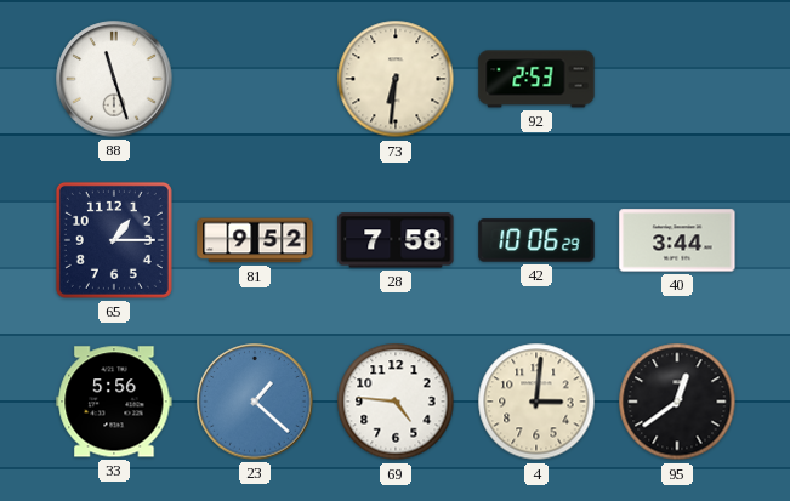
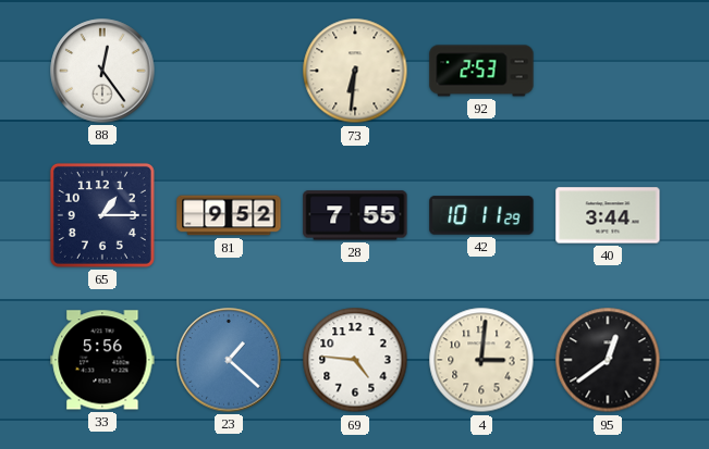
88: 11:27 -> 12:24
28: 7:58 -> 7:55
42: 10:06 -> 10:11
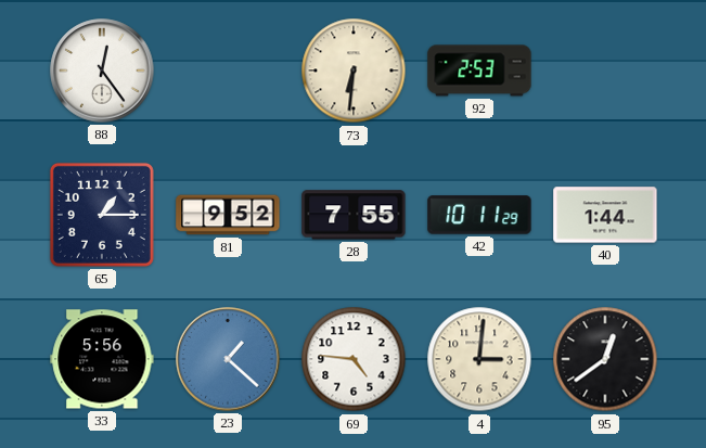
40: 3:44 -> 1:44
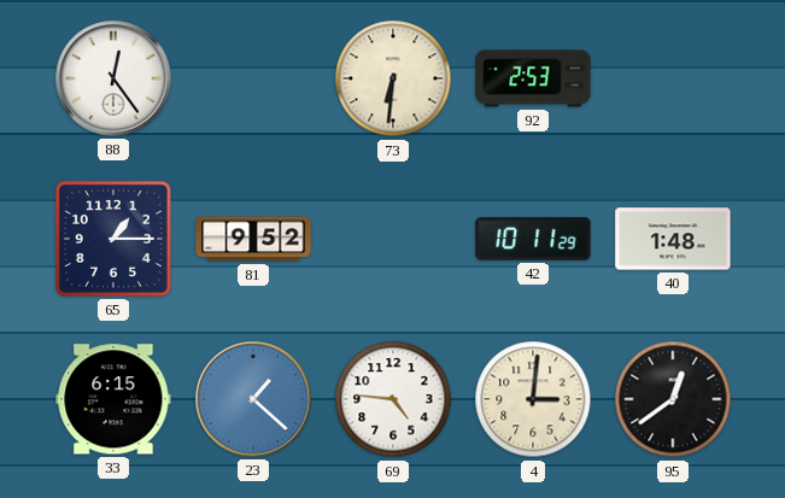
28: 7:55 -> none
40: 1:44 -> 1:48
33: 5:56 -> 6:15
